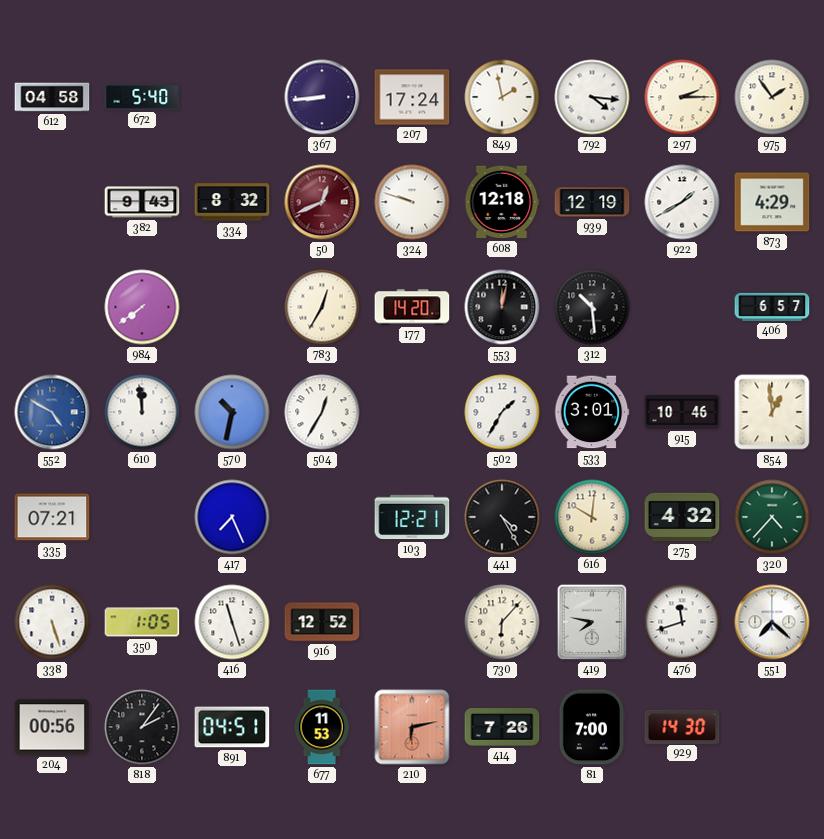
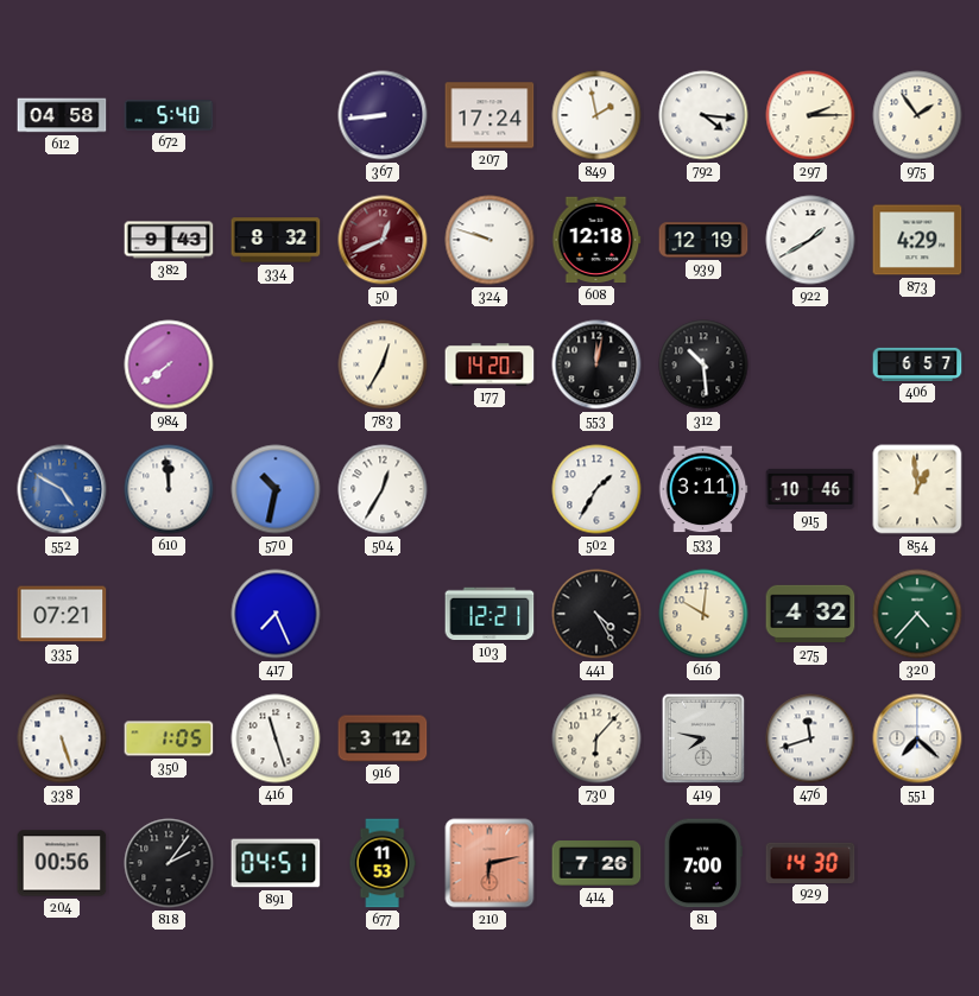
533: 3:01 -> 3:11
916: 12:52 -> 3:12
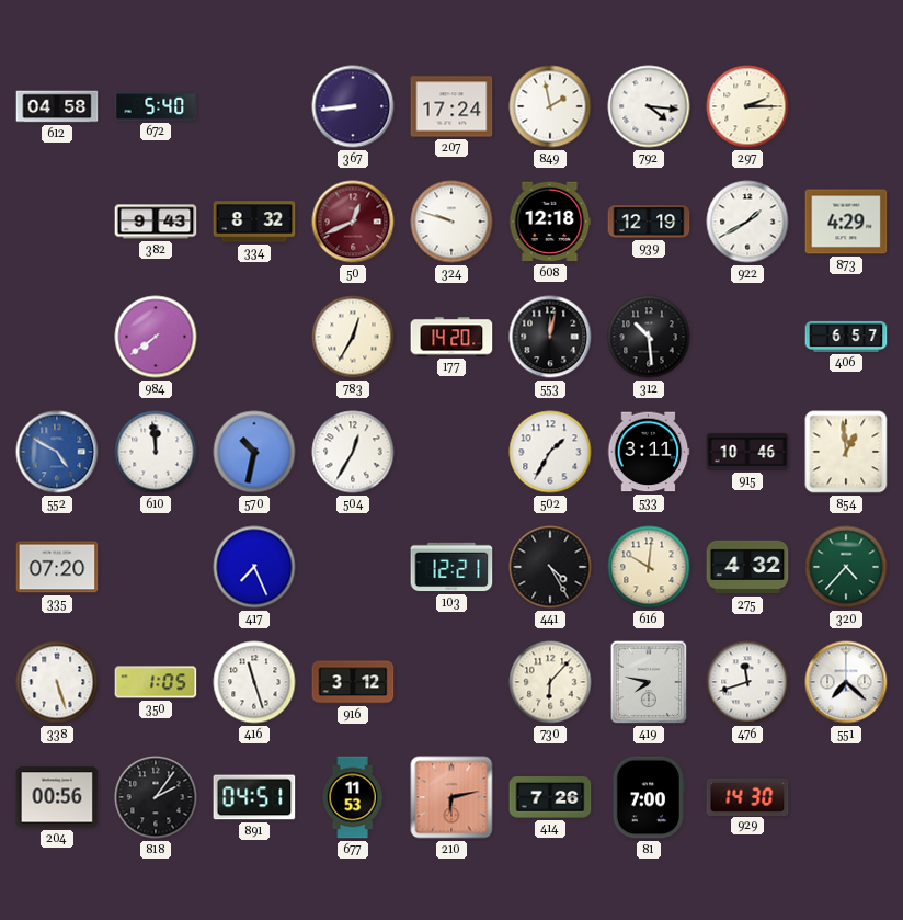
975: 1:54 -> none
335: 07:21 -> 07:20
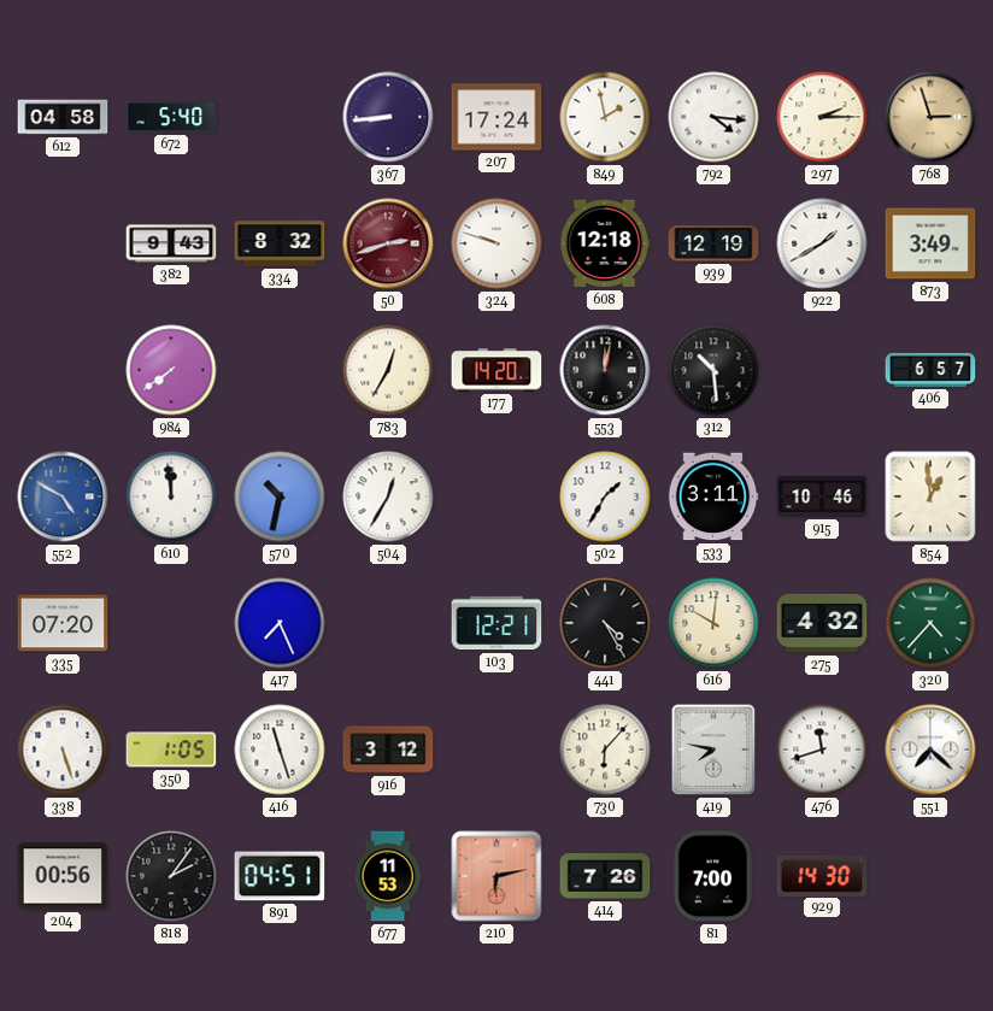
768: none -> 2:57
50: 12:41 -> 2:42
873: 4:29 -> 3:49
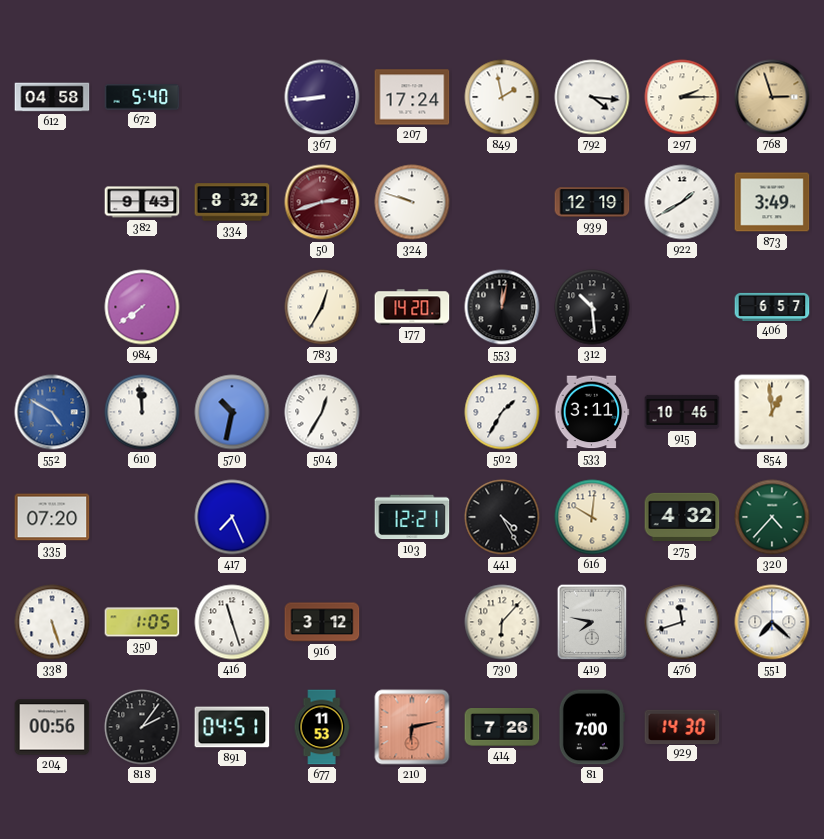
608: 12:18 -> none
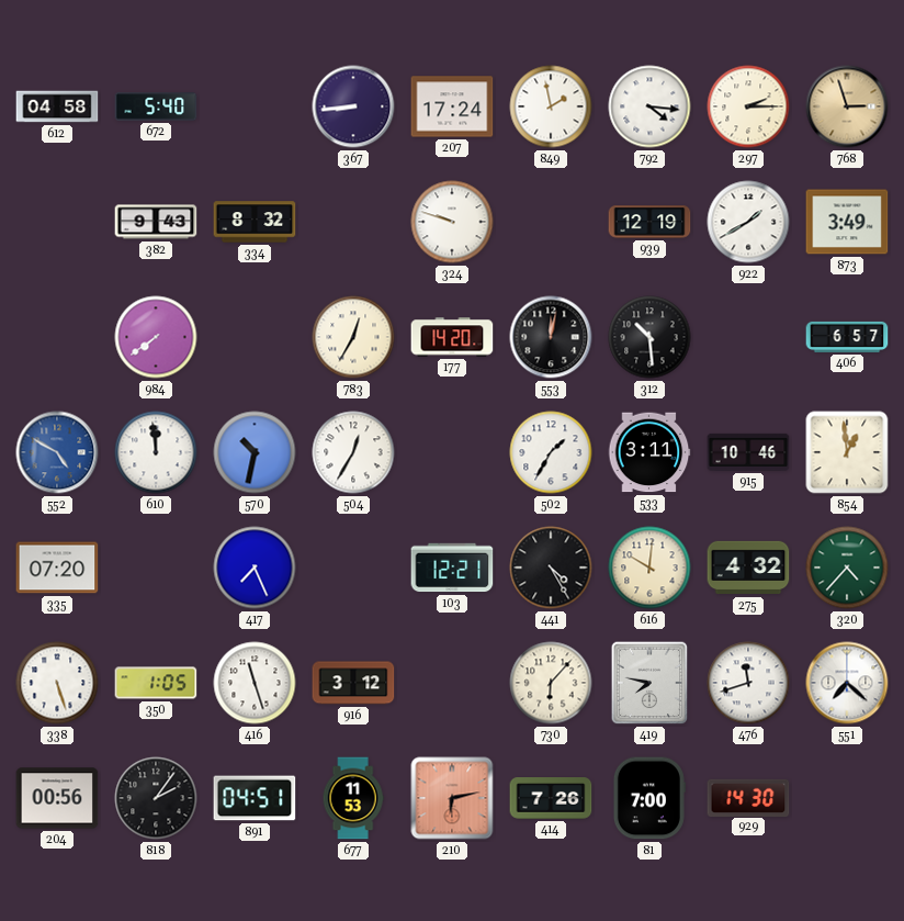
50: 2:42 -> none
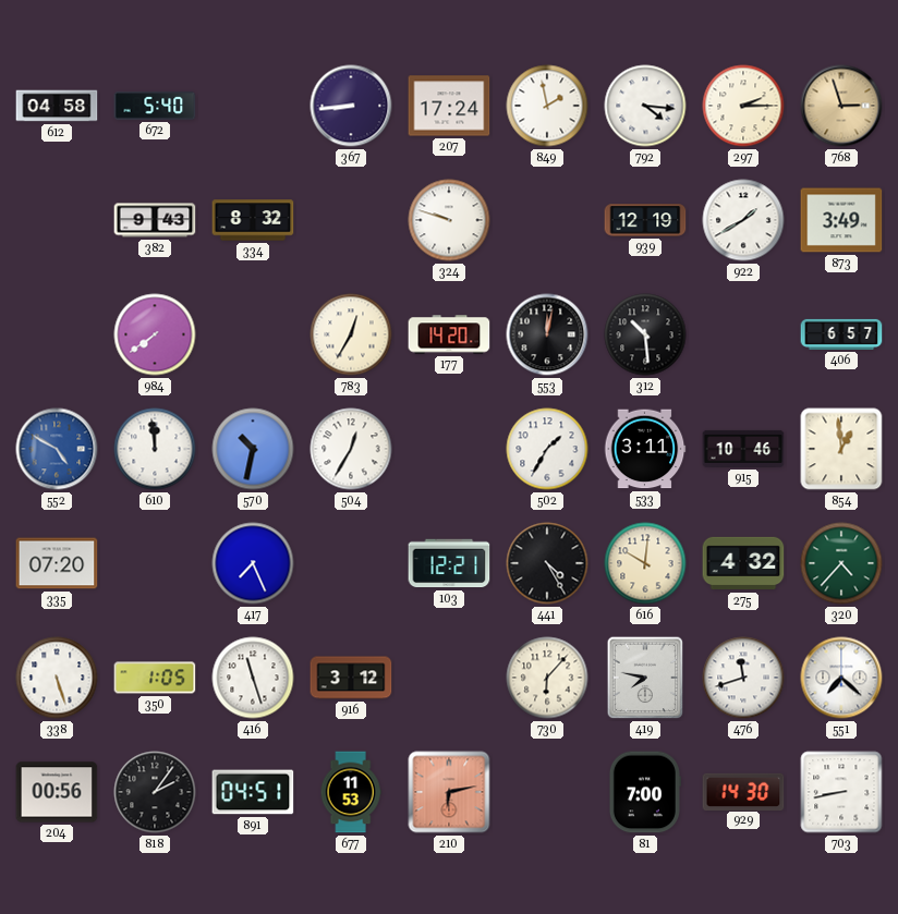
414: 7:26 -> none
703: none -> 8:43
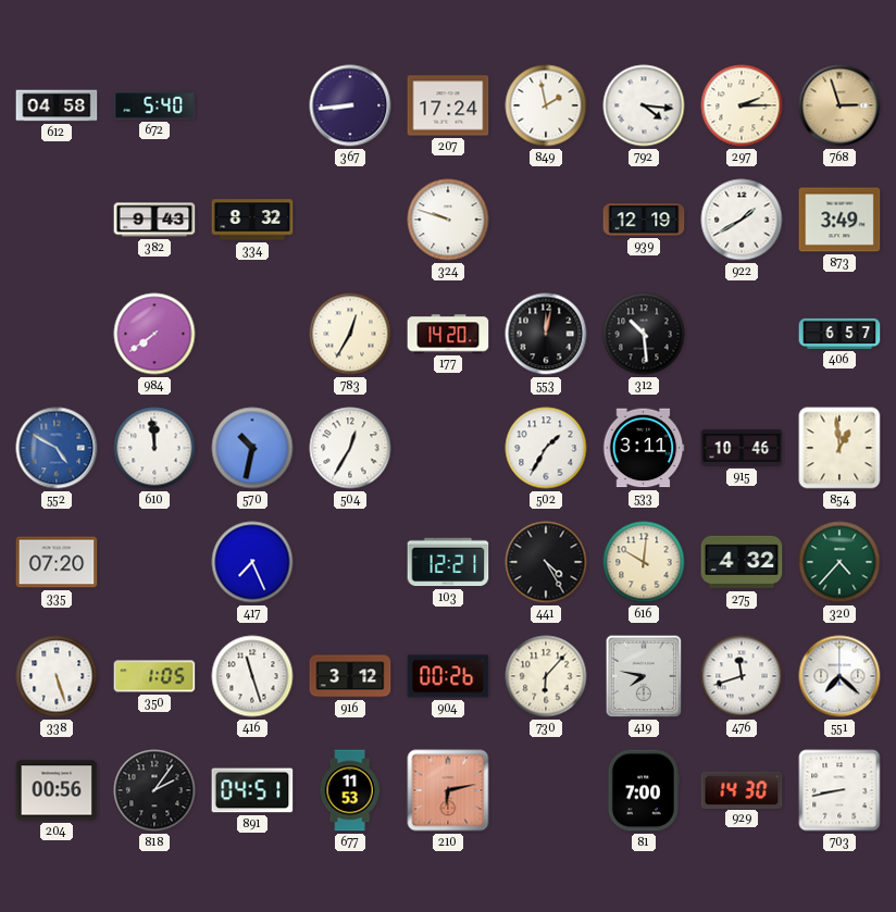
904: none -> 00:26
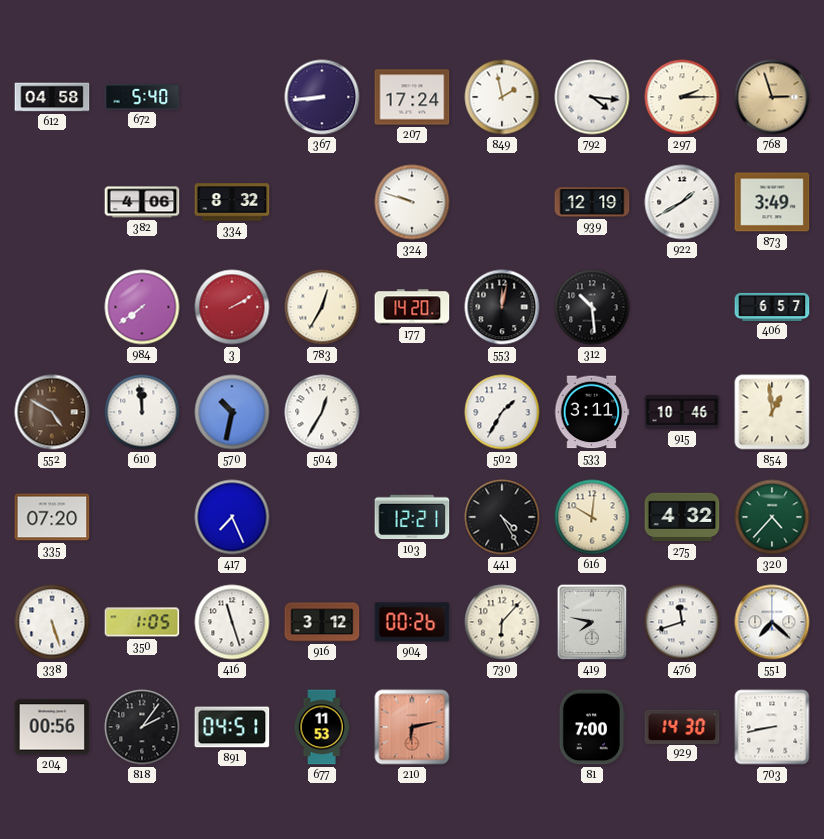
382: 9:43 -> 4:06
3: none -> 2:10
552 dial: blue -> brown
